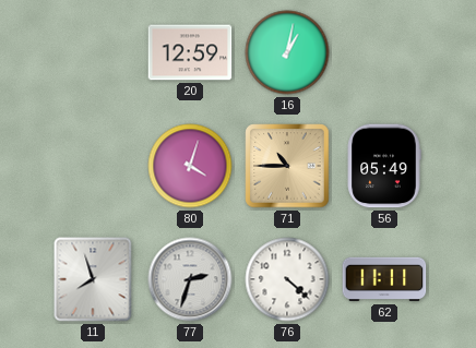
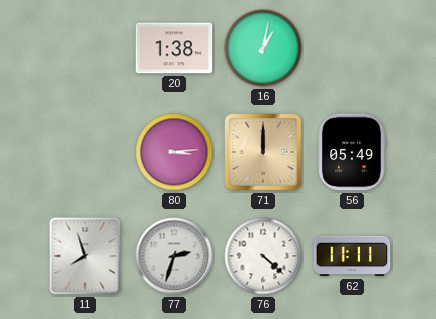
20: 12:59 -> 1:38
80: 4:03 -> 3:14
71: 10:45 -> 12:00
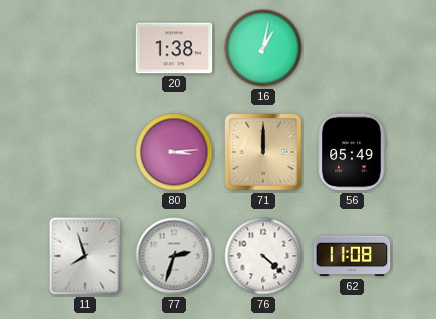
62: 11:11 -> 11:08
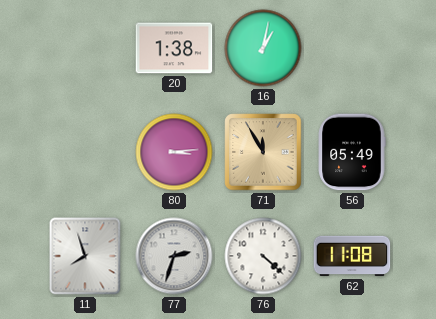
71: 12:00 -> 11:55
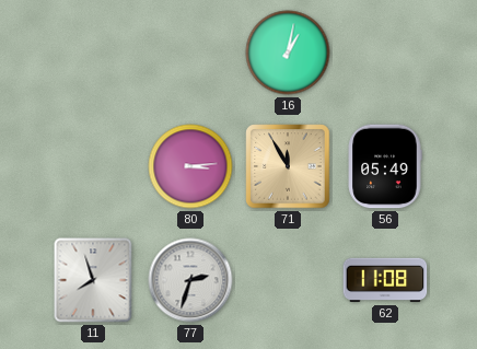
20: 1:38 -> none
76: 4:22 -> none
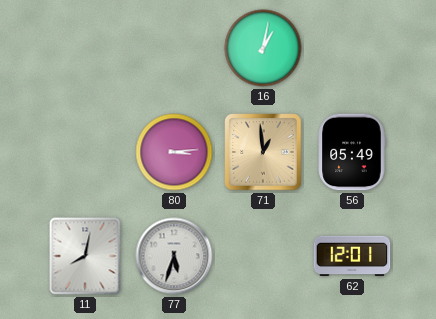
71: 11:55 -> 12:59
11: 7:57 -> 8:02
77: 2:33 -> 5:33
62: 11:08 -> 12:01
